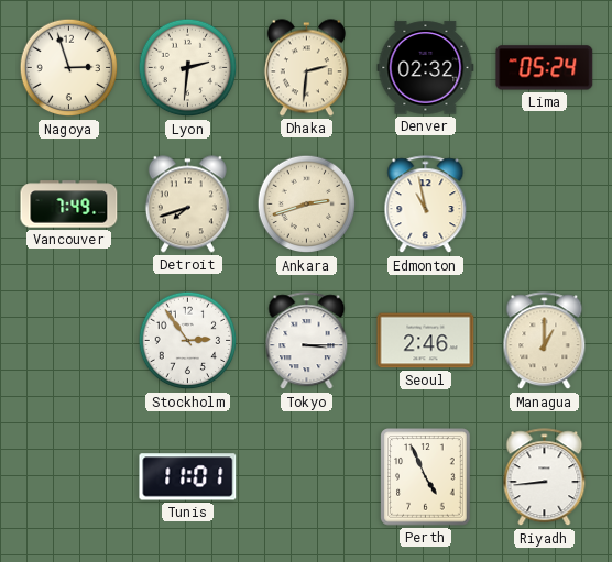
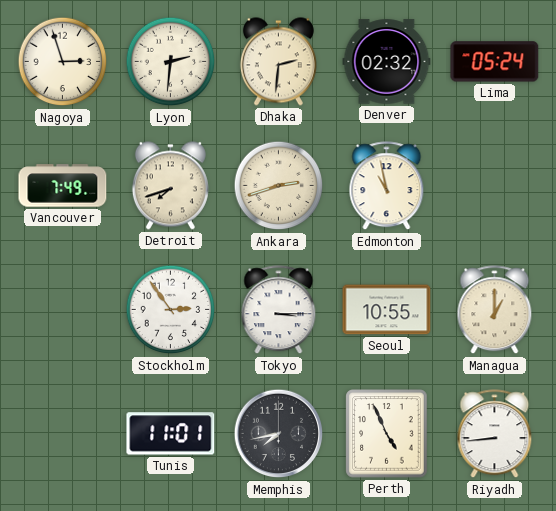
Seoul: 2:46 -> 10:55
Memphis: none -> 7:43
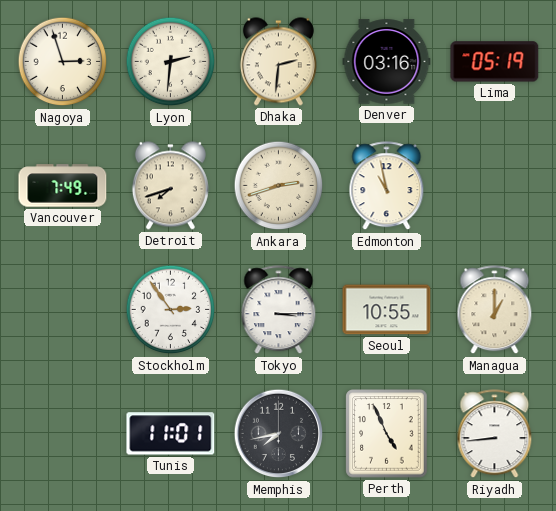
Denver: 02:32 -> 03:16
Lima: 05:24 -> 05:19
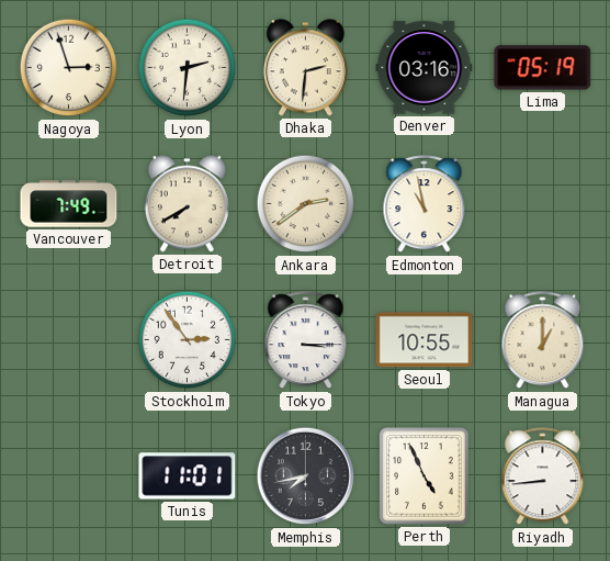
Detroit: 7:42 -> 7:40
Ankara: 2:42 -> 2:39
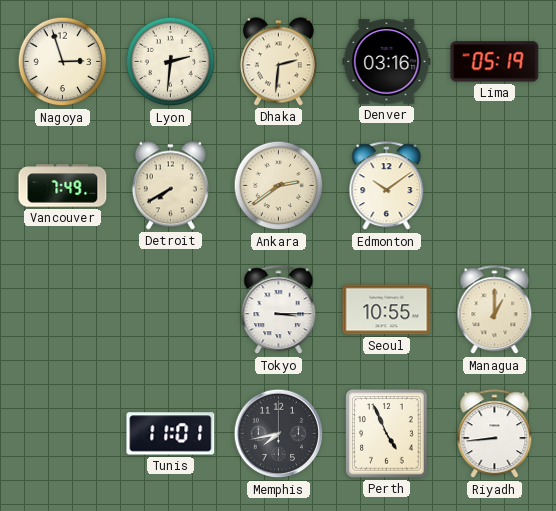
Edmonton: 10:58 -> 10:09
Stockholm: 2:54 -> none
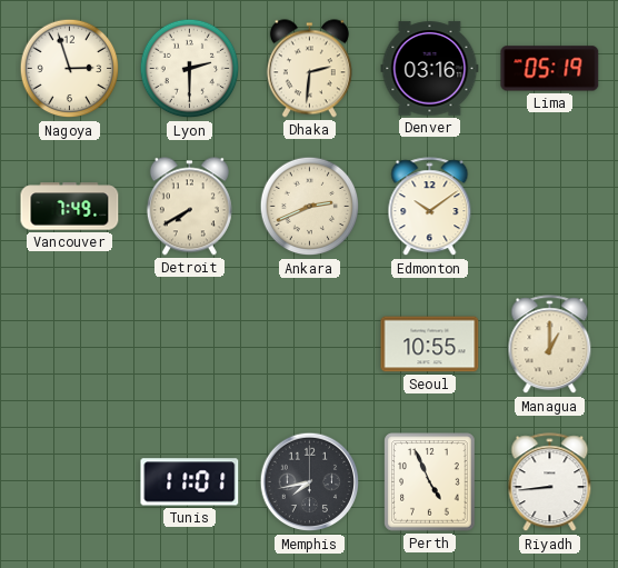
Lyon: 2:31 -> 2:30
Ankara: 2:39 -> 2:41
Tokyo: 3:15 -> none
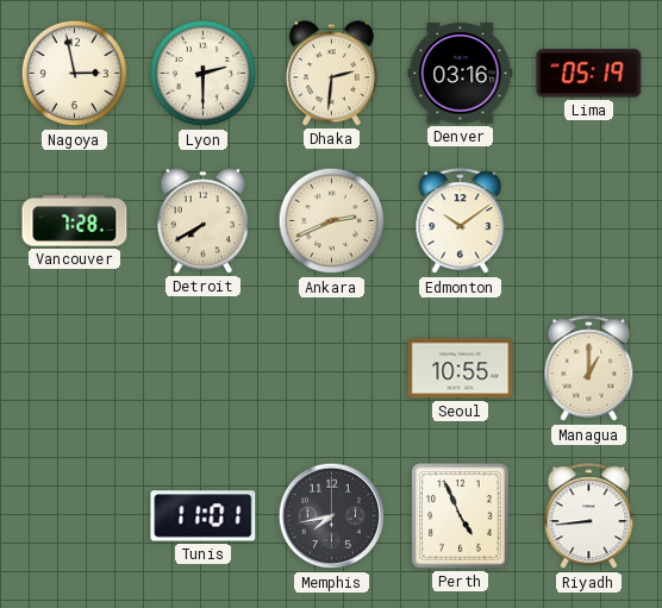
Nagoya: 2:57 -> 2:58
Vancouver: 7:49 -> 7:28
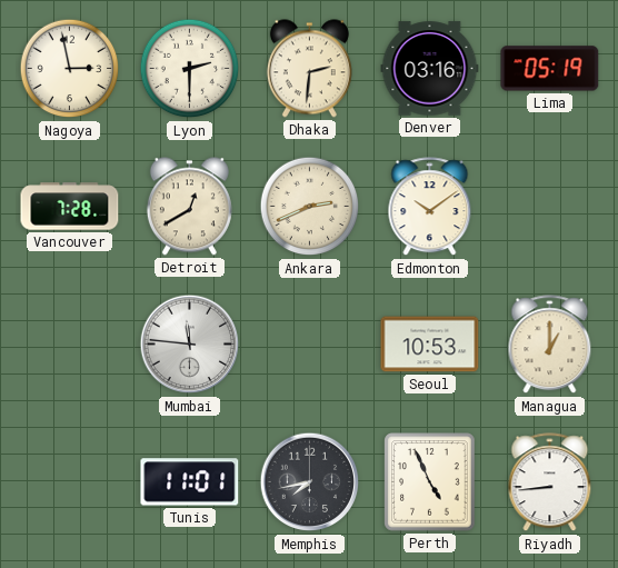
Detroit: 7:40 -> 12:40
Mumbai: none -> 11:46
Seoul: 10:55 -> 10:53
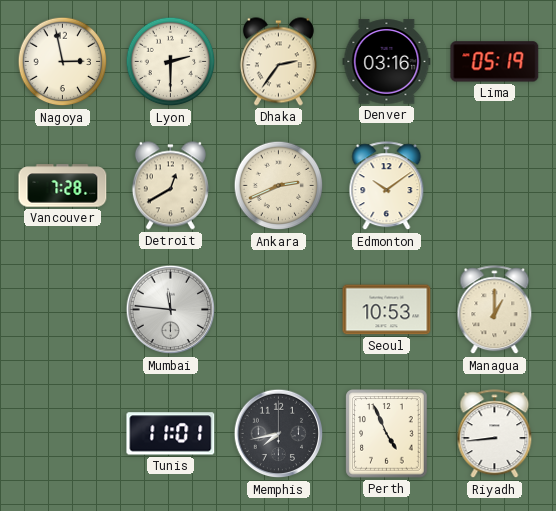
Dhaka: 2:31 -> 2:36
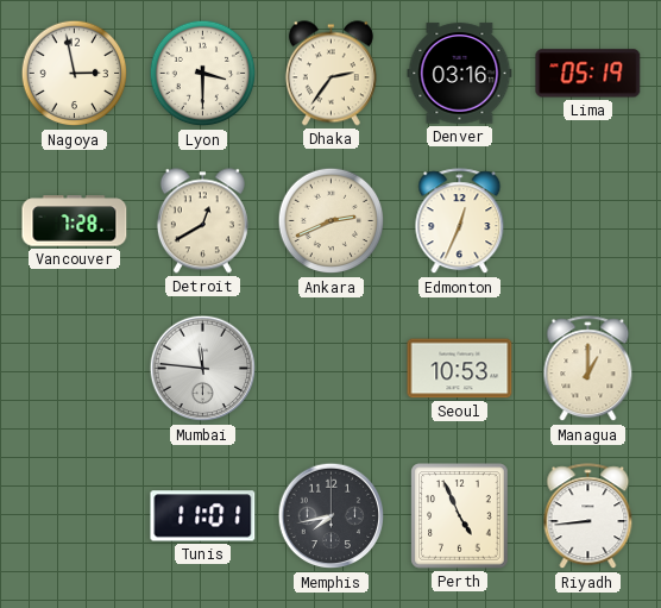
Lyon: 2:30 -> 3:30
Edmonton: 10:09 -> 12:34
